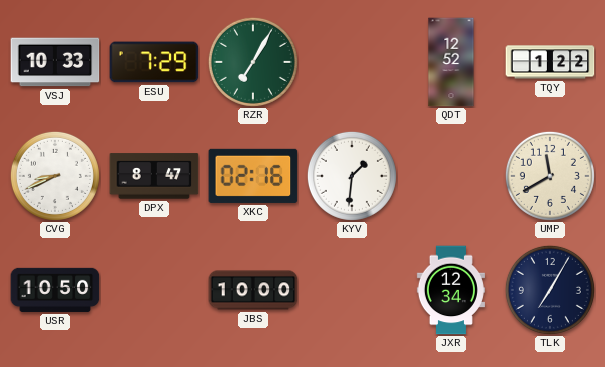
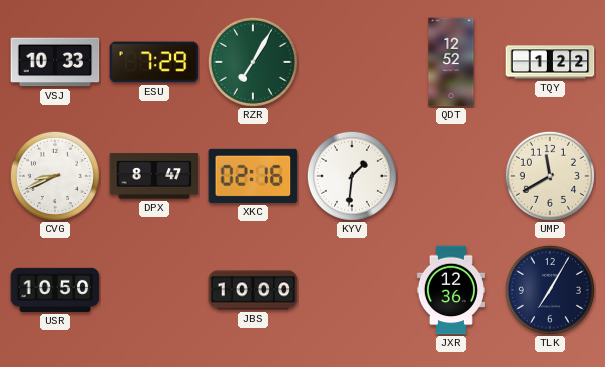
JXR: 12:34 -> 12:36
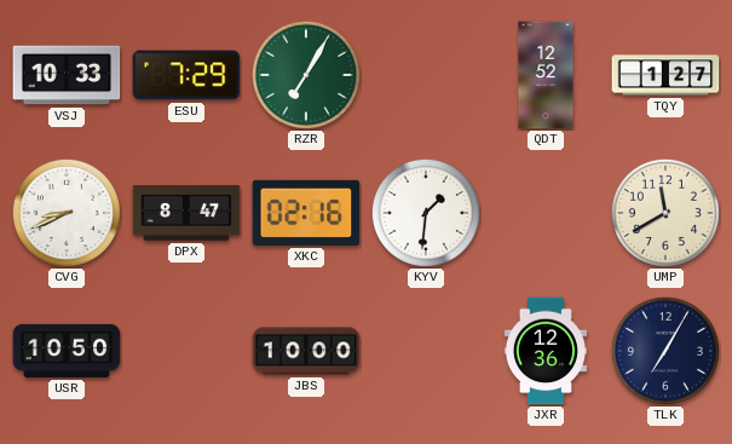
TQY: 1:22 -> 1:27
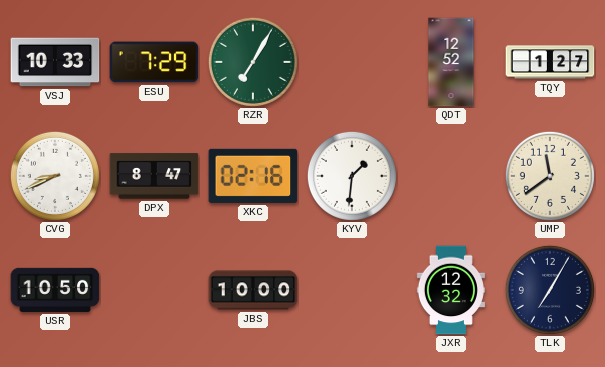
UMP: 11:40 -> 11:39
JXR: 12:36 -> 12:32
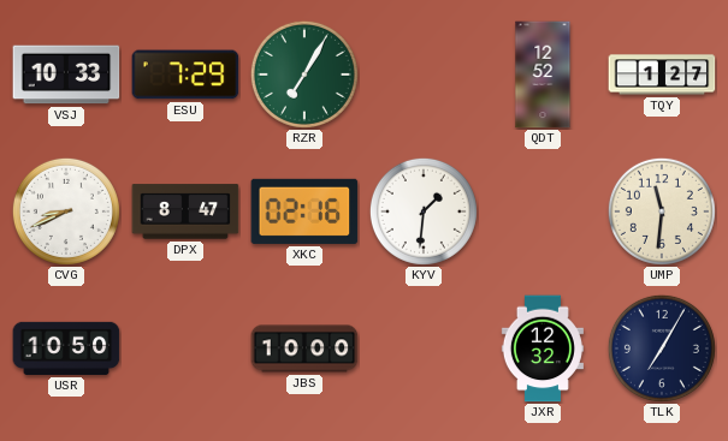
UMP: 11:39 -> 11:31
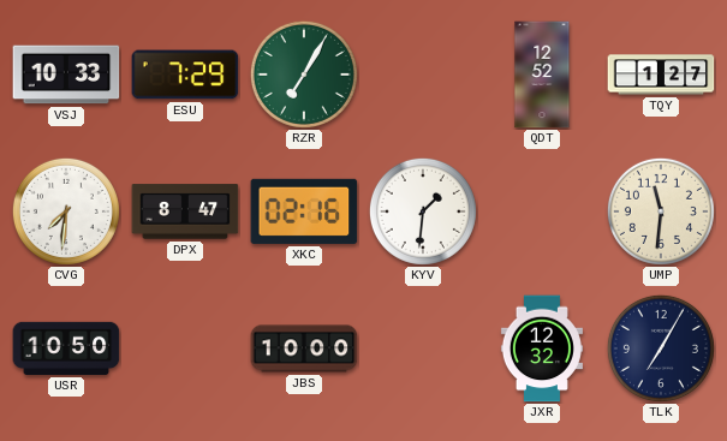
CVG: 8:41 -> 7:31
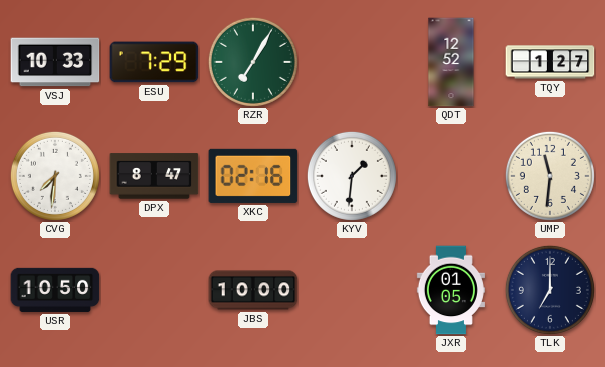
JXR: 12:32 -> 01:05
TLK: 7:05 -> 7:00
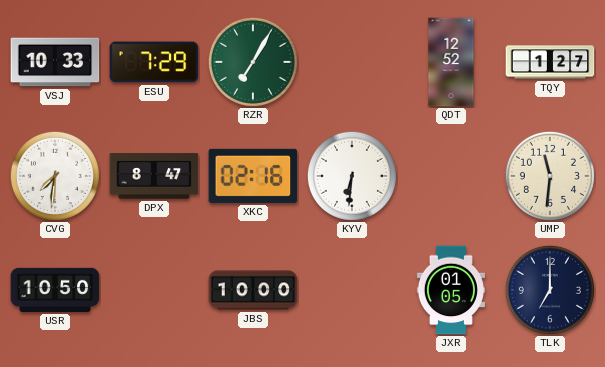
KYV: 1:31 -> 6:31
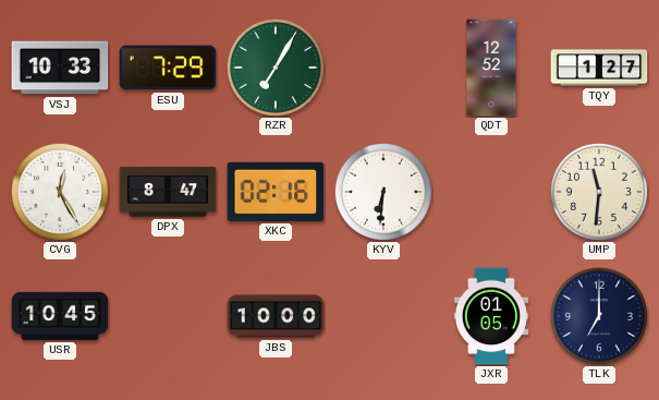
CVG: 7:31 -> 12:25
USR: 10:50 -> 10:45
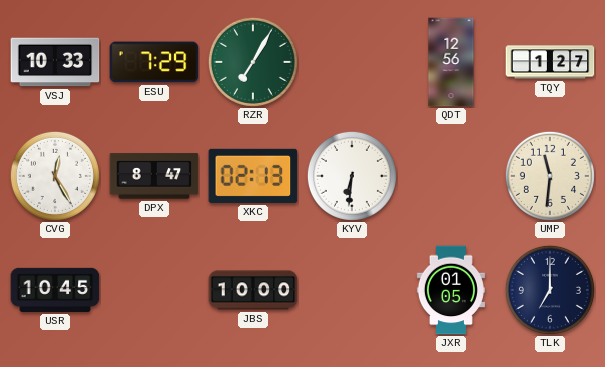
QDT: 12:52 -> 12:56
XKC: 02:16 -> 02:13
